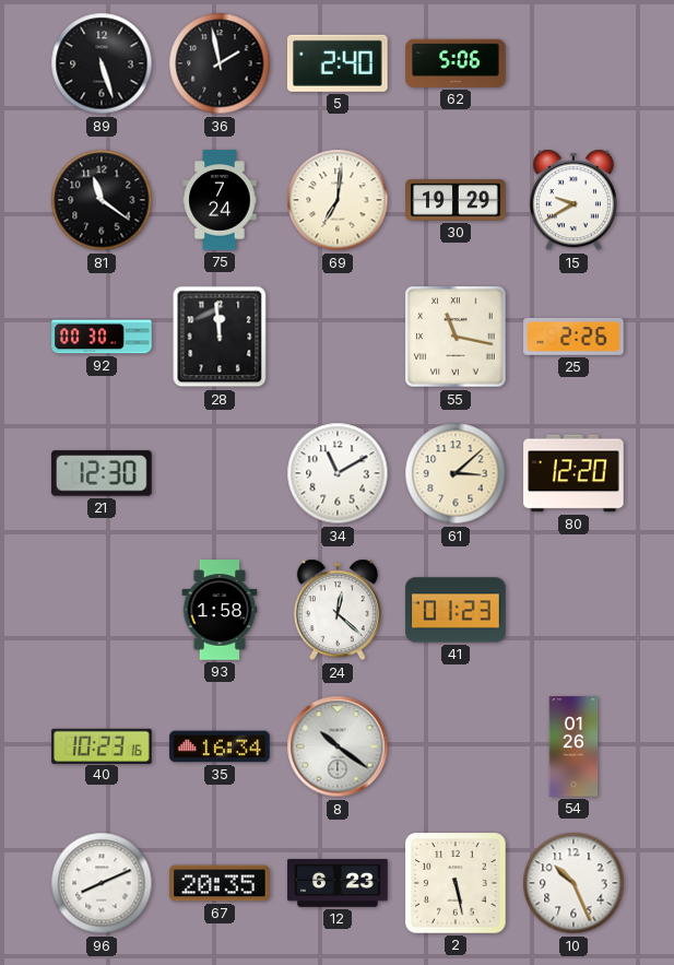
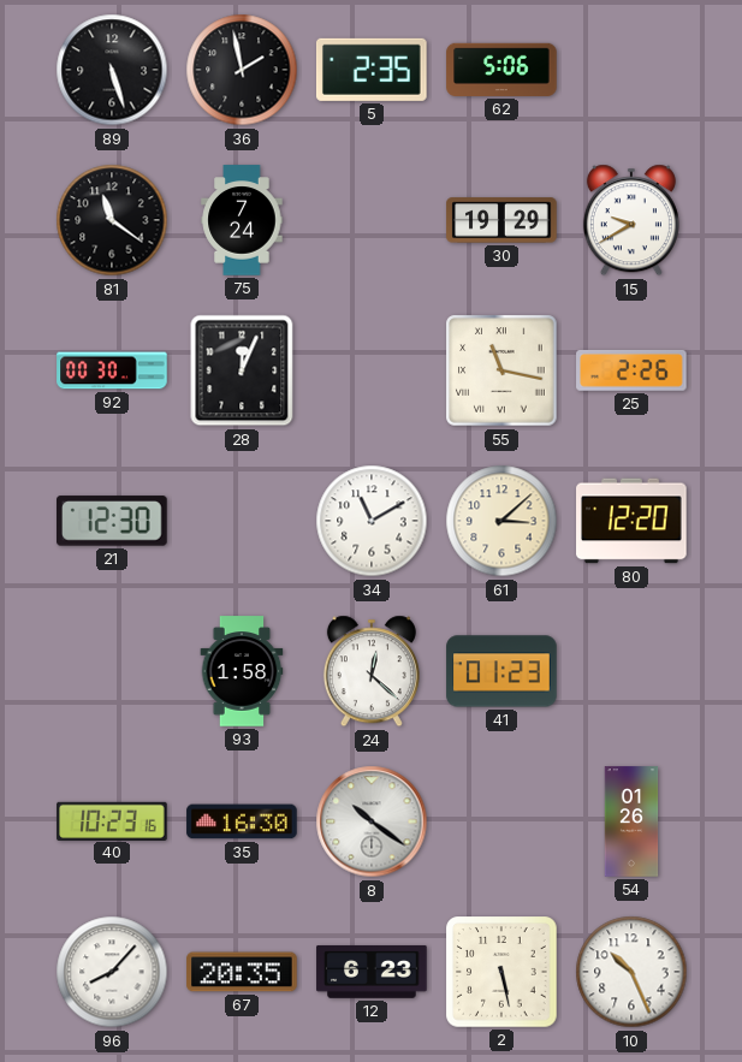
5: 2:40 -> 2:35
69: 7:01 -> none
28: 11:59 -> 12:04
35: 16:34 -> 16:30
96: 8:11 -> 8:07
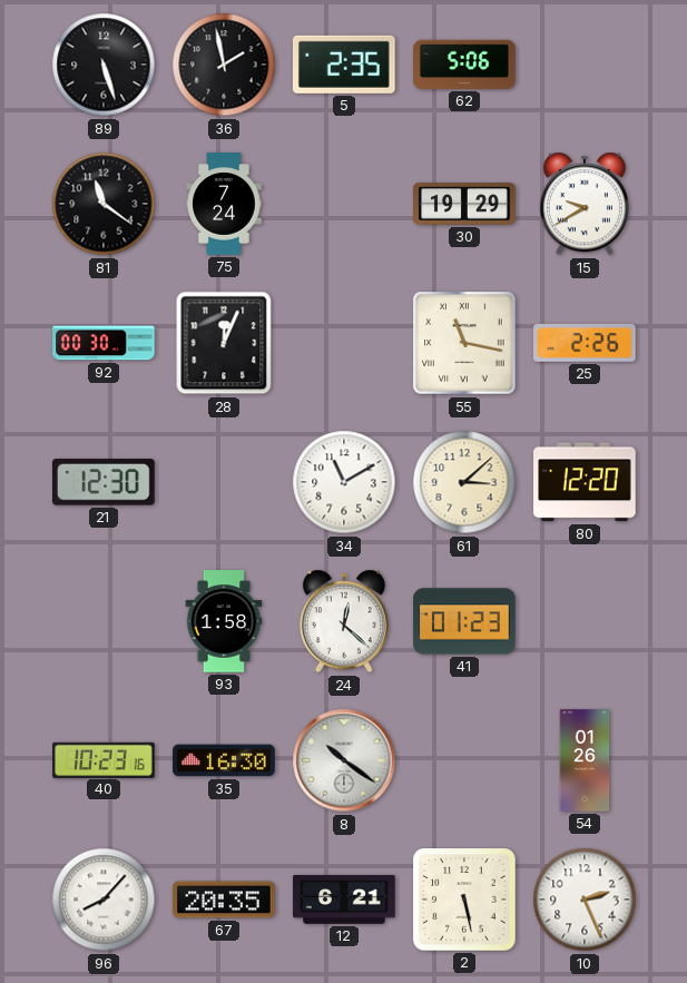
12: 6:23 -> 6:21
10: 10:26 -> 2:26
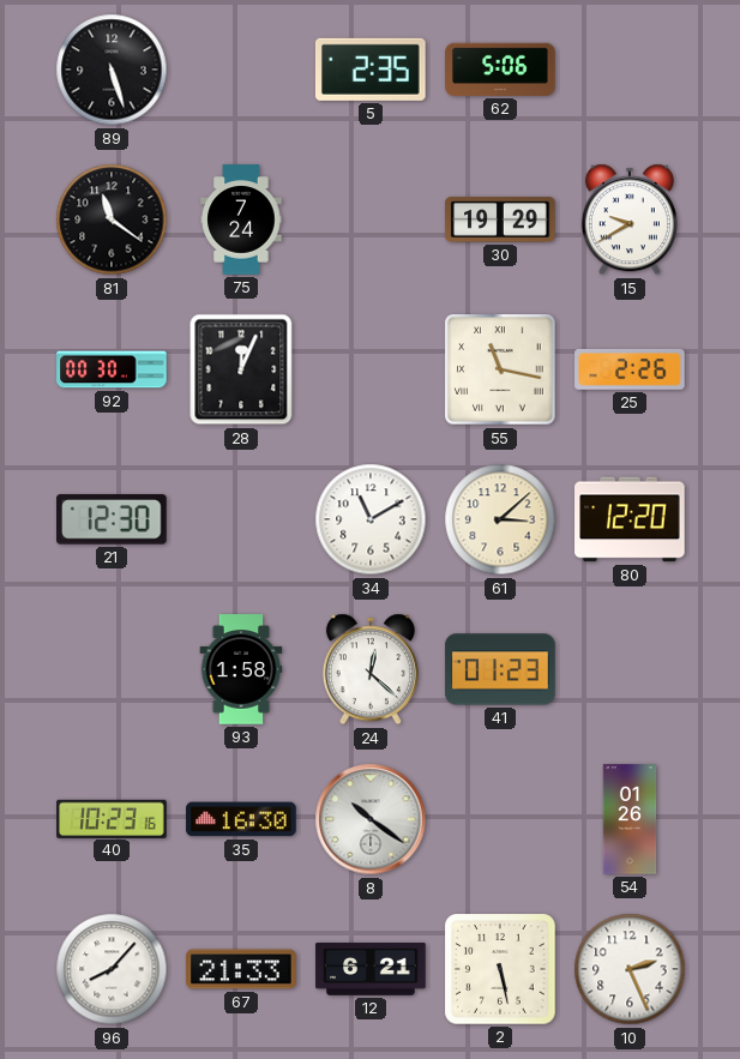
36: 1:58 -> none
67: 20:35 -> 21:33
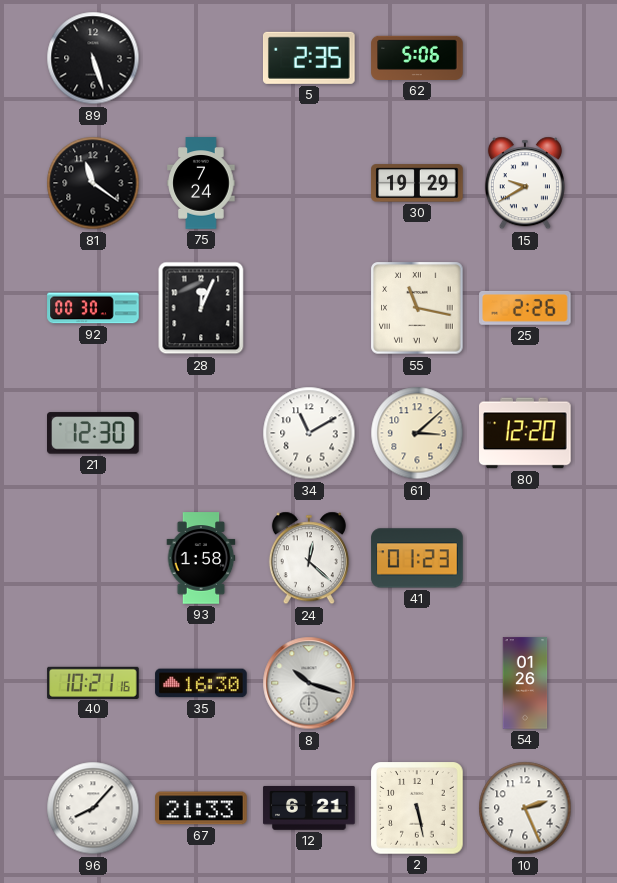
40: 10:23 -> 10:21
8: 10:21 -> 10:18
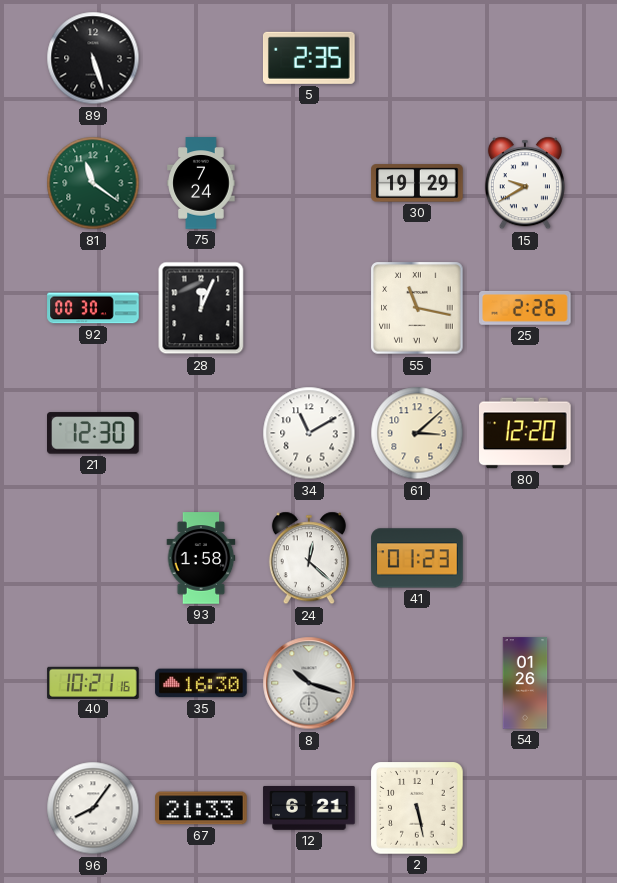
62: 5:06 -> none
81 dial: black -> green
96: 8:07 -> 8:06
10: 2:26 -> none
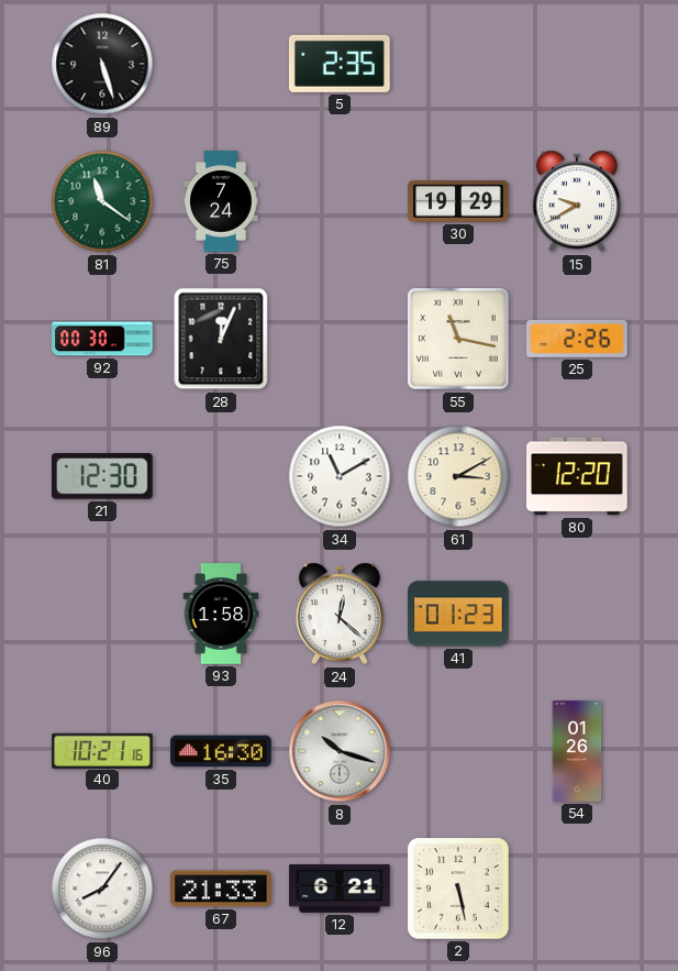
61: 3:08 -> 3:10
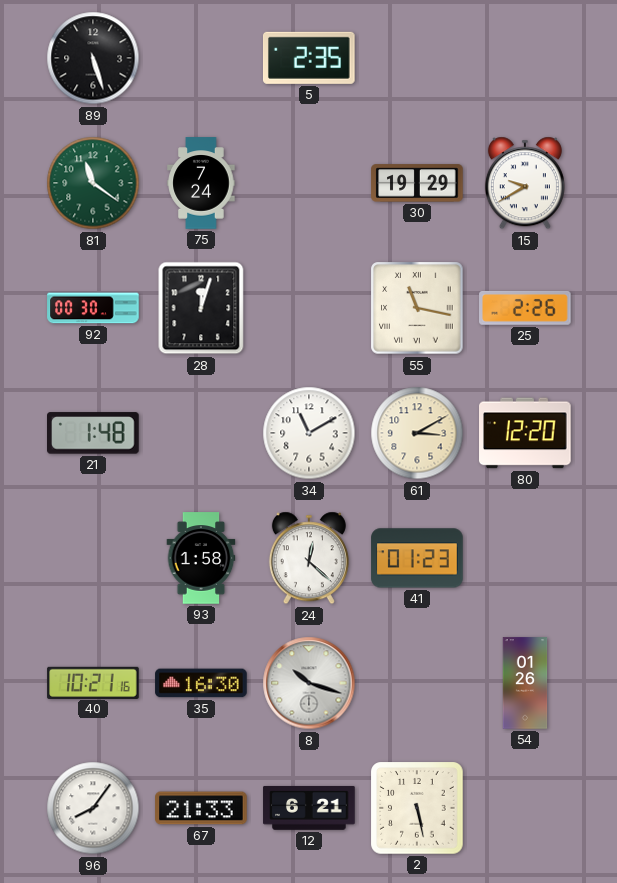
28: 12:04 -> 12:03
21: 12:30 -> 1:48
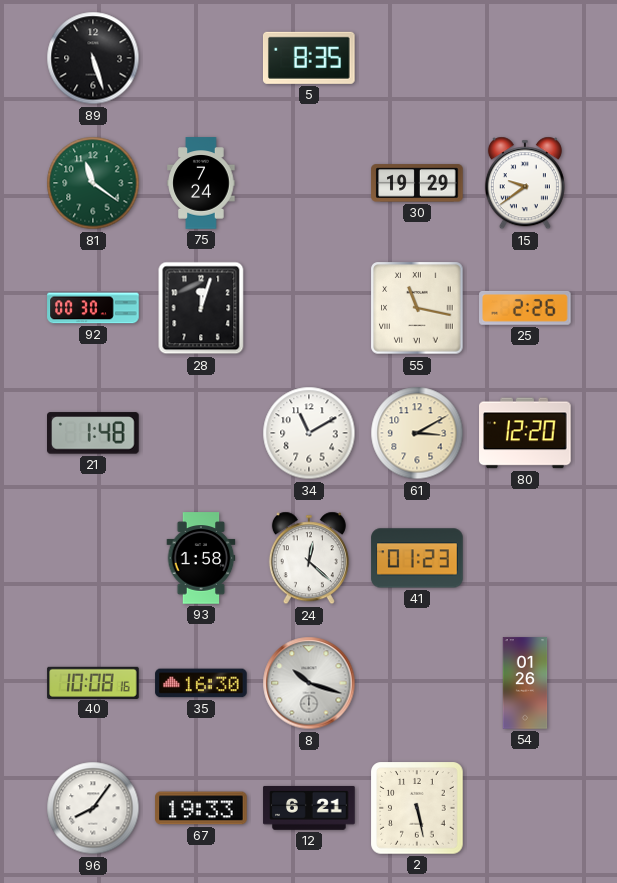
5: 2:35 -> 8:35
15: 9:40 -> 9:39
40: 10:21 -> 10:08
67: 21:33 -> 19:33
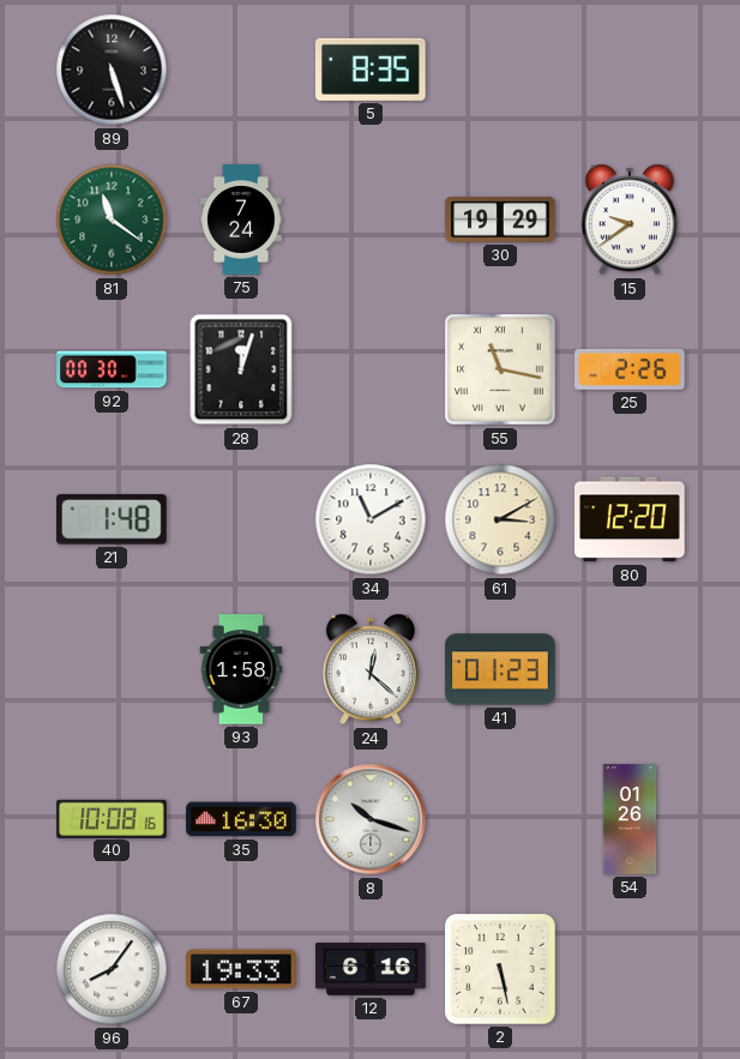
12: 6:21 -> 6:16
